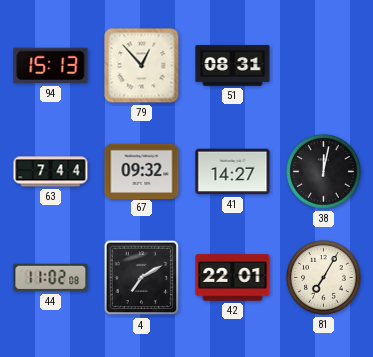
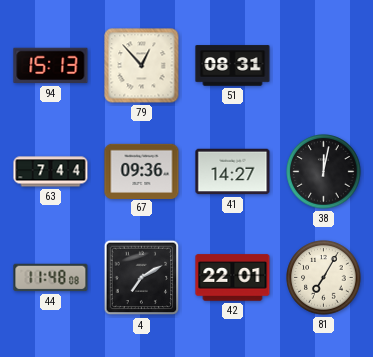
67: 09:32 -> 09:36
44: 11:02 -> 11:48
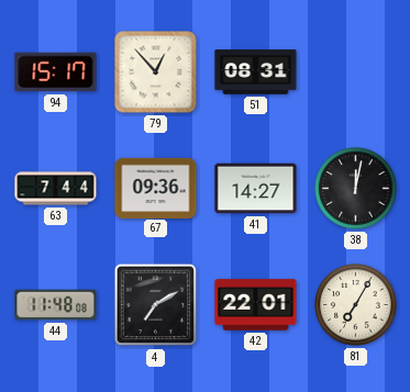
94: 15:13 -> 15:17
